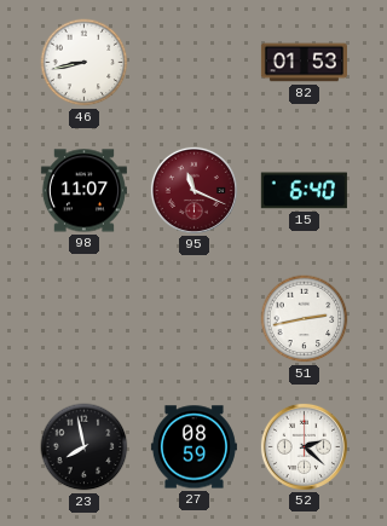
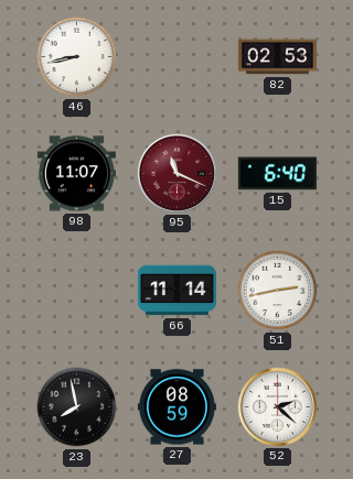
82: 01:53 -> 02:53
66: none -> 11:14
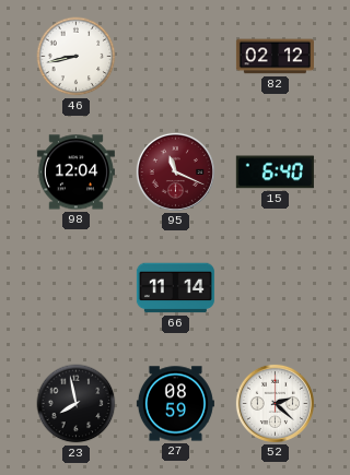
82: 02:53 -> 02:12
98: 11:07 -> 12:04
51: 2:43 -> none
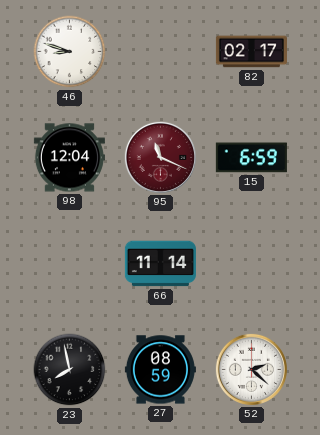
46: 8:43 -> 8:48
82: 02:12 -> 02:17
15: 6:40 -> 6:59
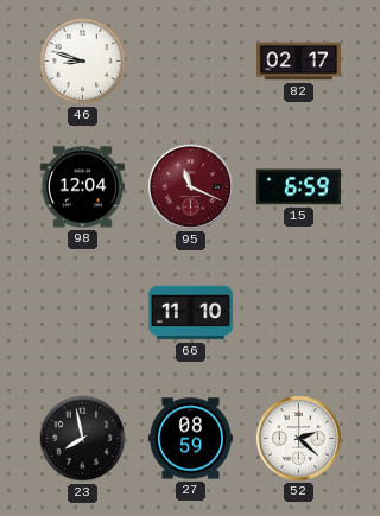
66: 11:14 -> 11:10
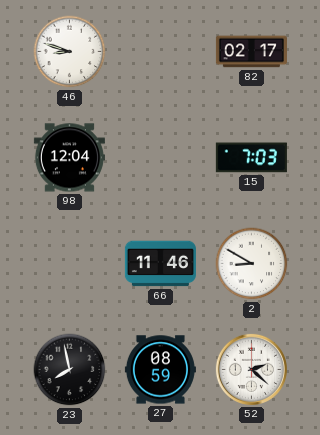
95: 11:19 -> none
15: 6:59 -> 7:03
66: 11:10 -> 11:46
2: none -> 8:50
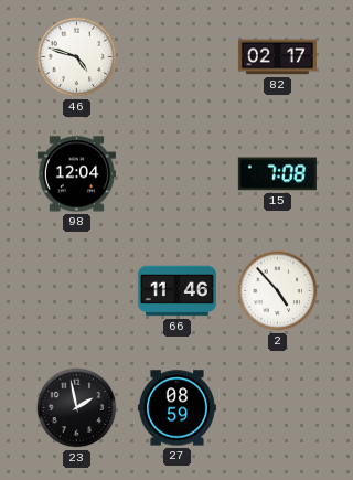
46: 8:48 -> 4:48
15: 7:03 -> 7:08
2: 8:50 -> 4:53
23: 7:58 -> 1:58
52: 2:22 -> none
